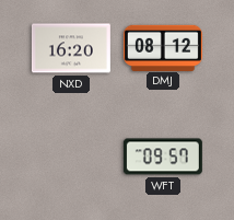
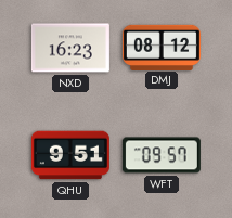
NXD: 16:20 -> 16:23
QHU: none -> 9:51
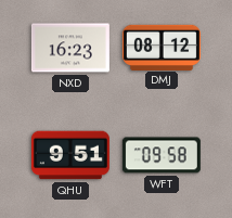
WFT: 09:57 -> 09:58
